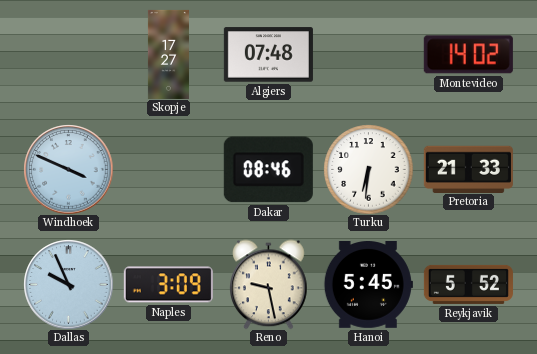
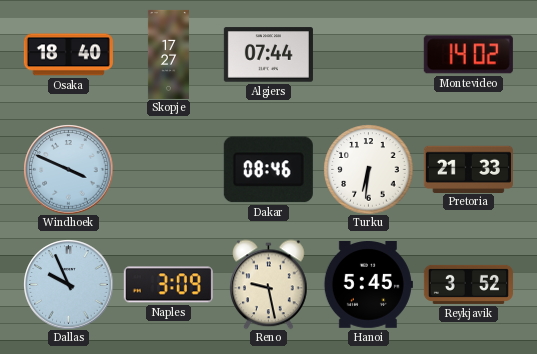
Osaka: none -> 18:40
Algiers: 07:48 -> 07:44
Reykjavik: 5:52 -> 3:52
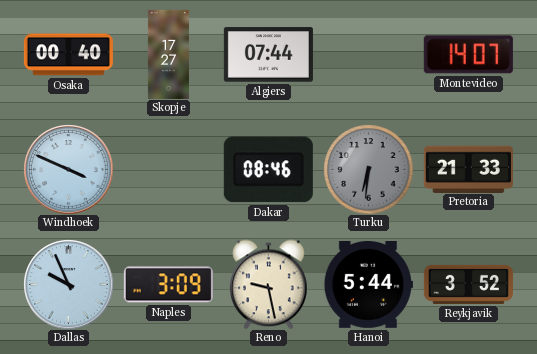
Osaka: 18:40 -> 00:40
Montevideo: 14:02 -> 14:07
Turku dial: white -> grey
Hanoi: 5:45 -> 5:44
